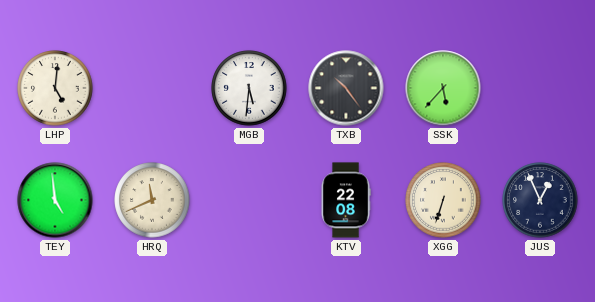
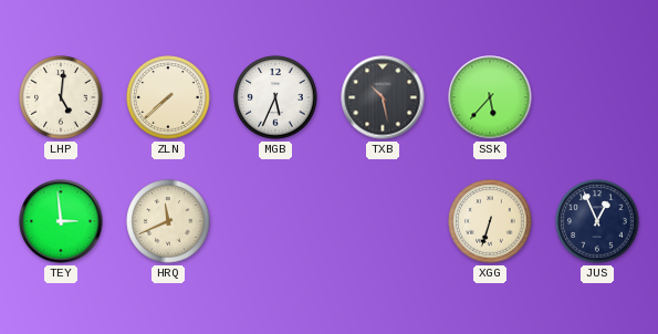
ZLN: none -> 7:38
MGB: 5:31 -> 5:34
TXB: 10:24 -> 10:28
TEY: 4:59 -> 2:59
KTV: 22:08 -> none
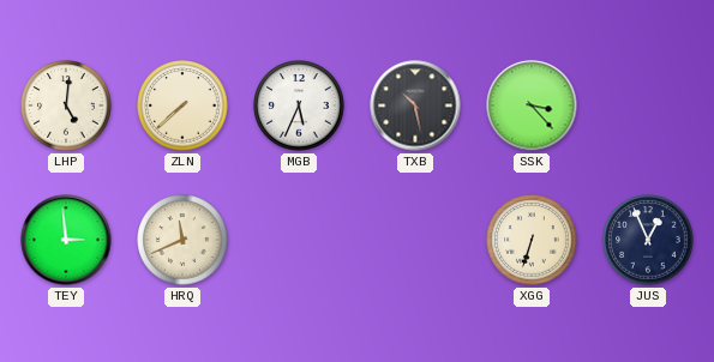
SSK: 5:37 -> 3:23
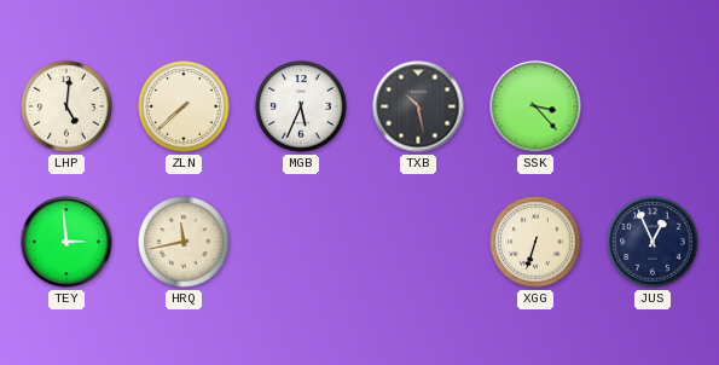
HRQ: 11:41 -> 11:43
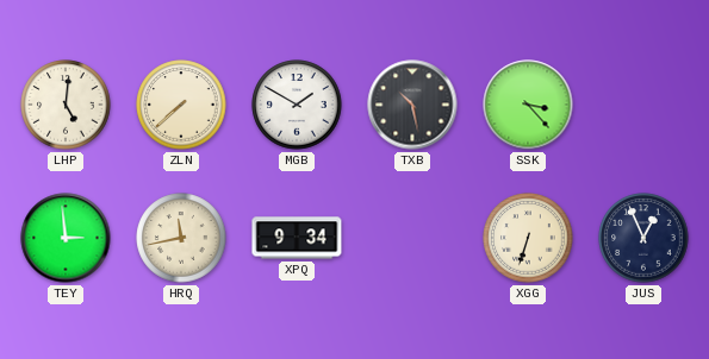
MGB: 5:34 -> 1:50
XPQ: none -> 9:34
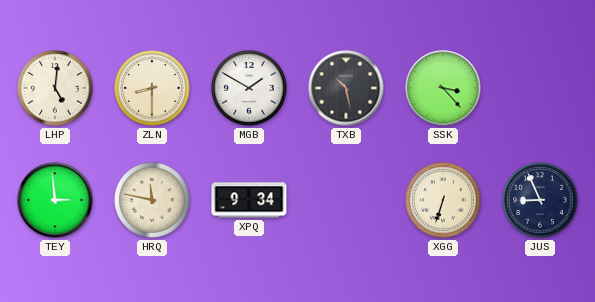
ZLN: 7:38 -> 8:30
HRQ: 11:43 -> 11:47
JUS: 12:56 -> 8:56
